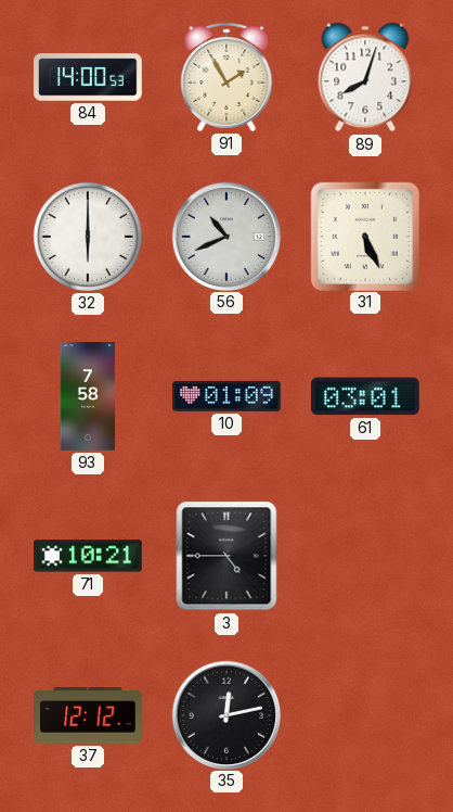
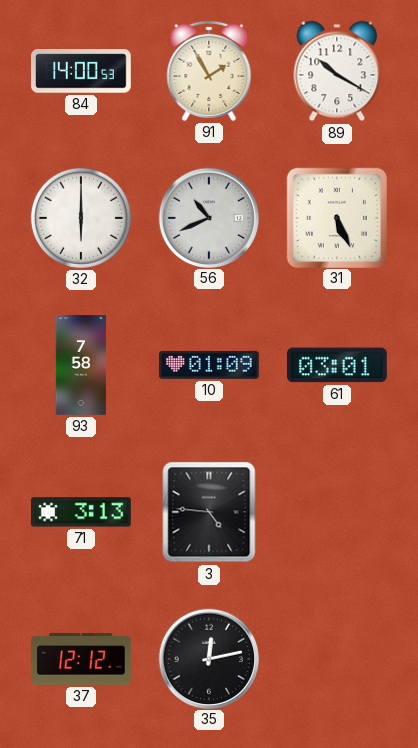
89: 8:03 -> 10:20
71: 10:21 -> 3:13
3: 4:45 -> 4:46
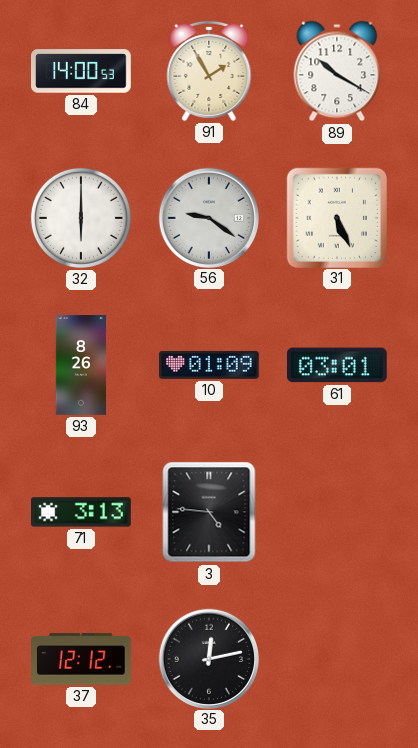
56: 10:41 -> 9:21
93: 7:58 -> 8:26
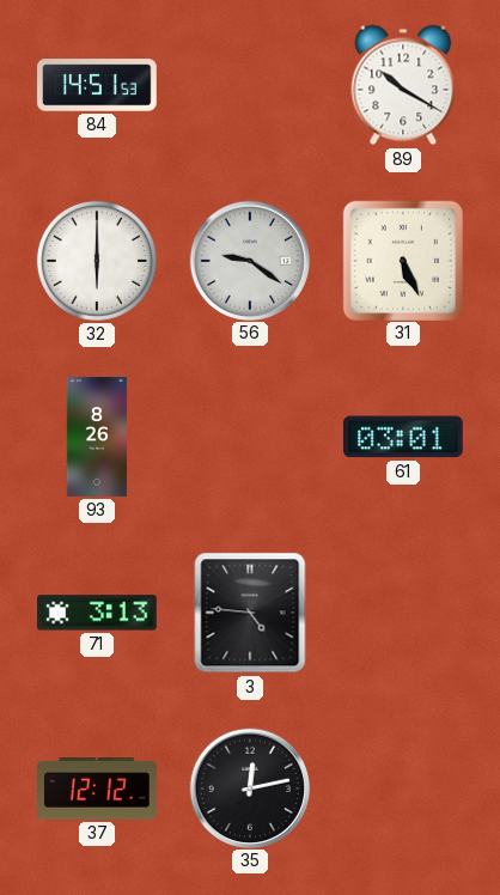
84: 14:00 -> 14:51
91: 1:55 -> none
10: 01:09 -> none
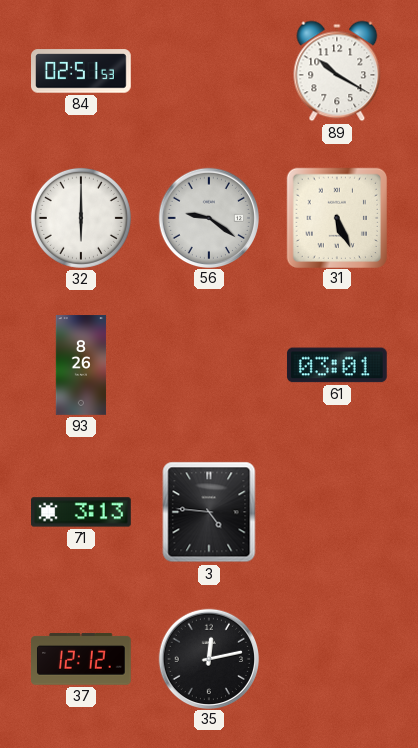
84: 14:51 -> 02:51
